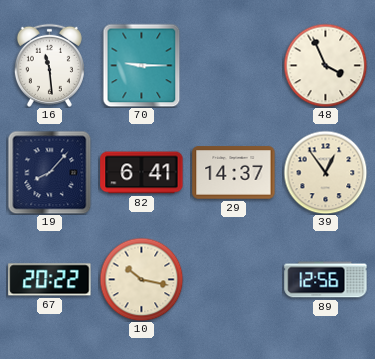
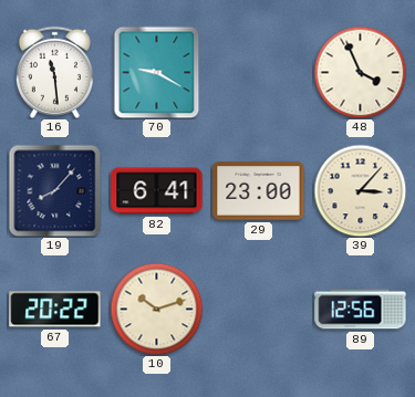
70: 9:15 -> 9:20
29: 14:37 -> 23:00
39: 12:54 -> 3:07
10: 10:17 -> 10:12
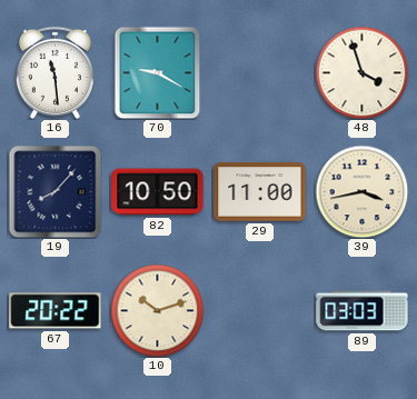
48: 3:56 -> 3:57
82: 6:41 -> 10:50
29: 23:00 -> 11:00
39: 3:07 -> 3:43
89: 12:56 -> 03:03
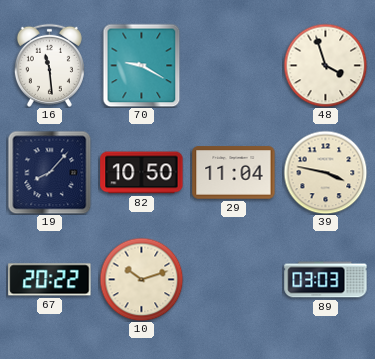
29: 11:00 -> 11:04
39: 3:43 -> 3:47
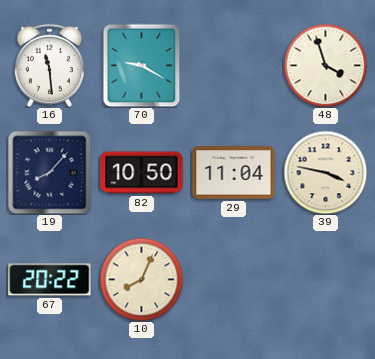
10: 10:12 -> 8:04
89: 03:03 -> none
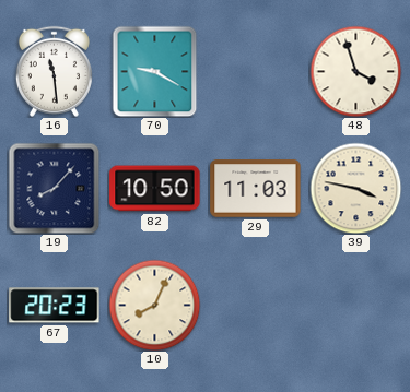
29: 11:04 -> 11:03
67: 20:22 -> 20:23
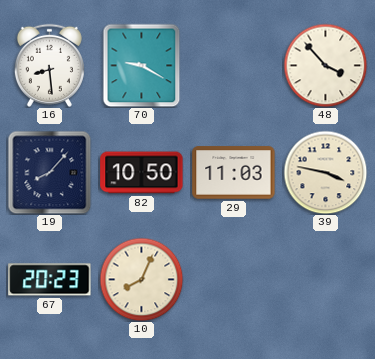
16: 11:29 -> 8:29
48: 3:57 -> 3:53
